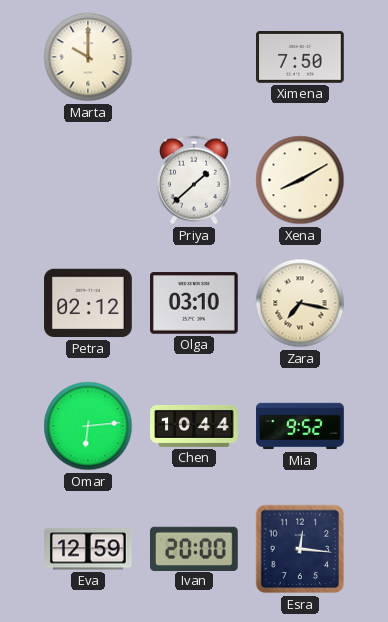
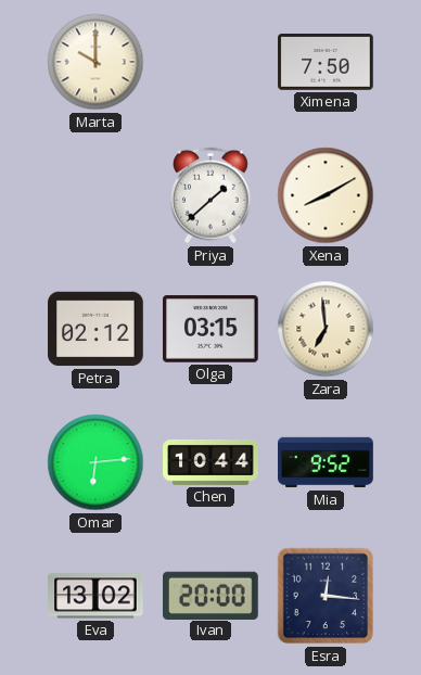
Olga: 03:10 -> 03:15
Zara: 7:17 -> 6:59
Eva: 12:59 -> 13:02
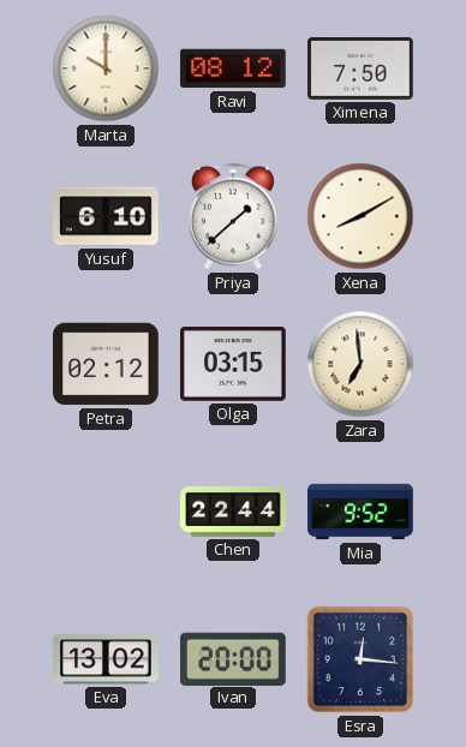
Ravi: none -> 08:12
Yusuf: none -> 6:10
Omar: 6:14 -> none
Chen: 10:44 -> 22:44
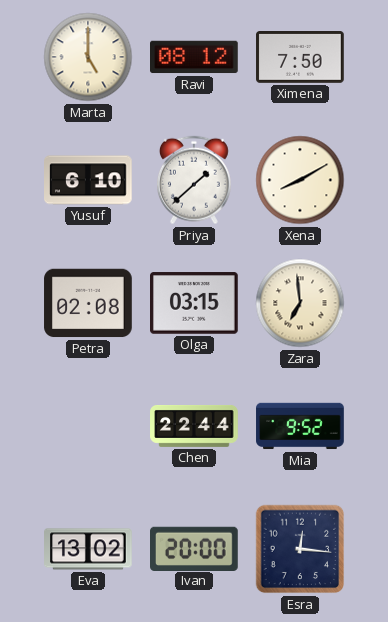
Marta: 10:00 -> 5:00
Petra: 02:12 -> 02:08
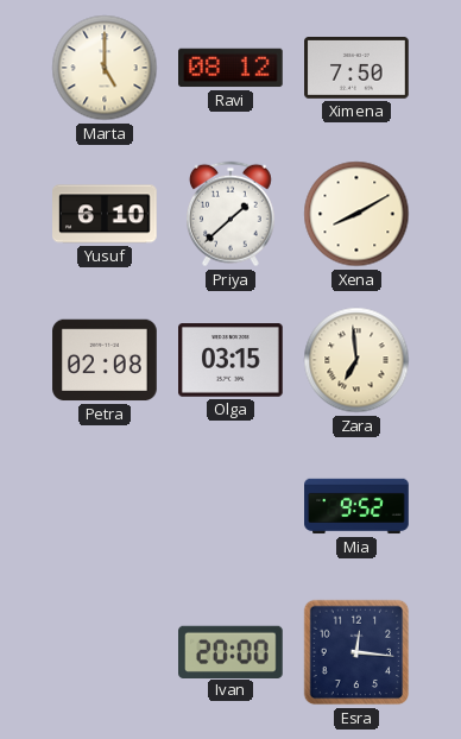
Chen: 22:44 -> none
Eva: 13:02 -> none
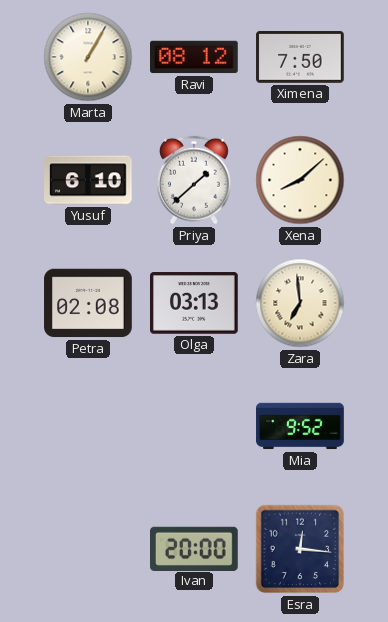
Marta: 5:00 -> 1:05
Xena: 8:10 -> 8:08
Olga: 03:15 -> 03:13
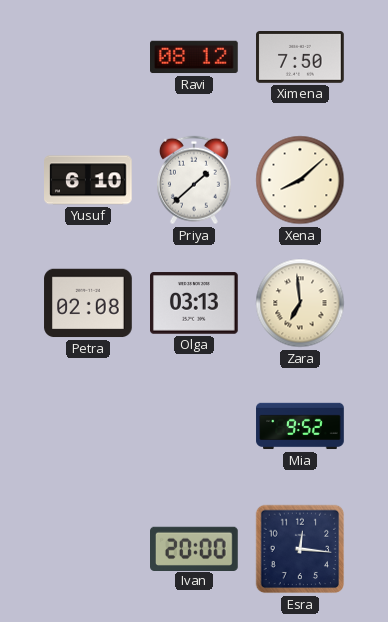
Marta: 1:05 -> none
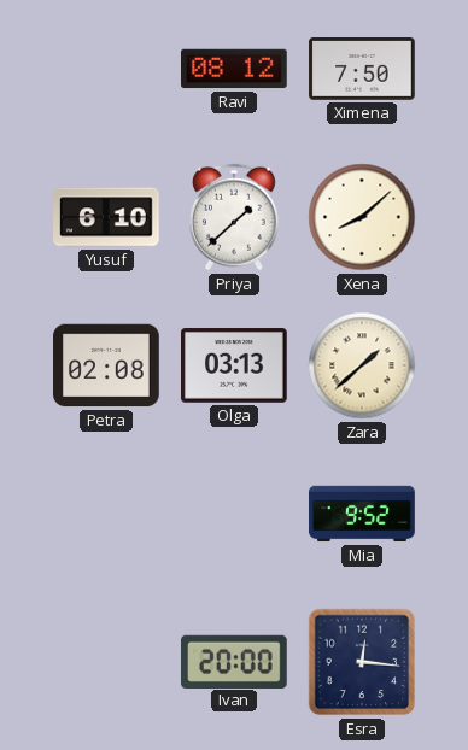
Zara: 6:59 -> 1:38
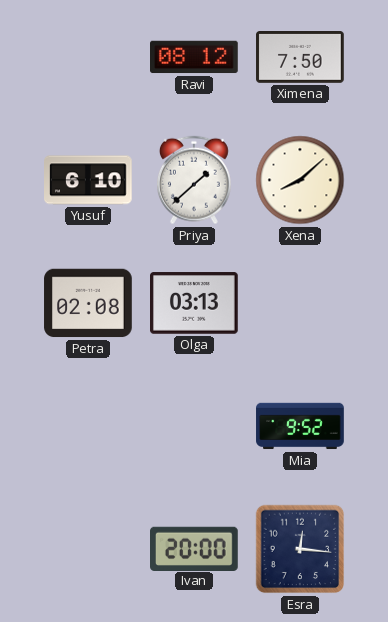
Zara: 1:38 -> none
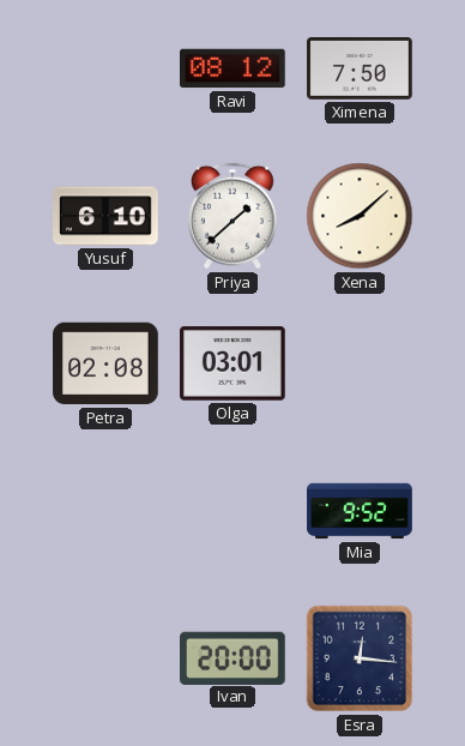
Olga: 03:13 -> 03:01
